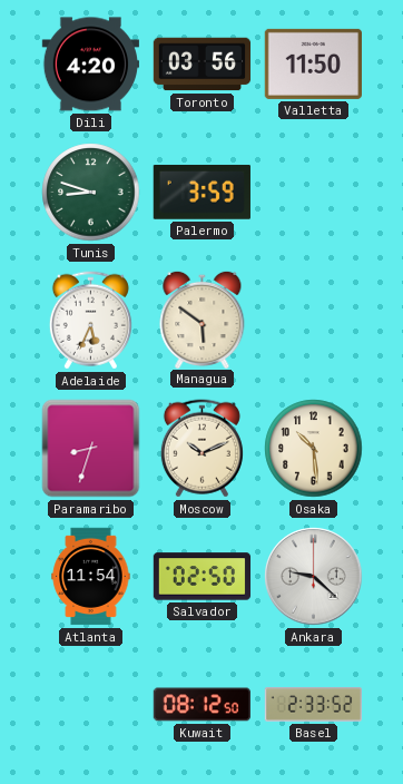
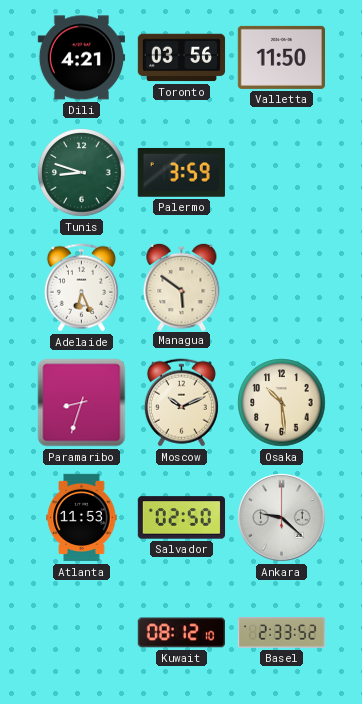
Dili: 4:20 -> 4:21
Adelaide: 5:34 -> 6:26
Atlanta: 11:54 -> 11:53
Kuwait: 08:12:50 -> 08:12:10
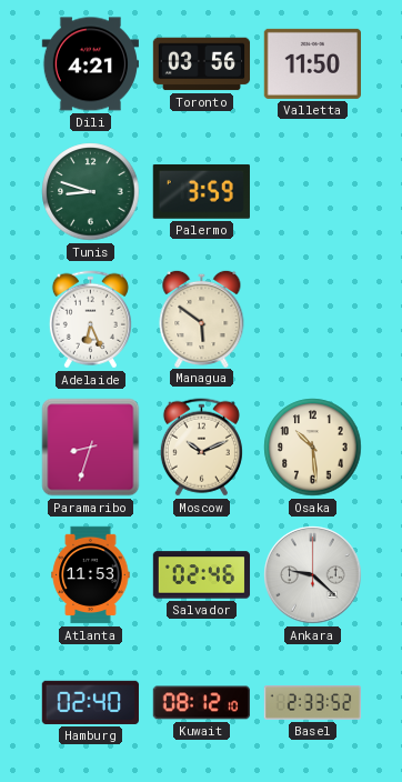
Salvador: 02:50 -> 02:46
Hamburg: none -> 02:40
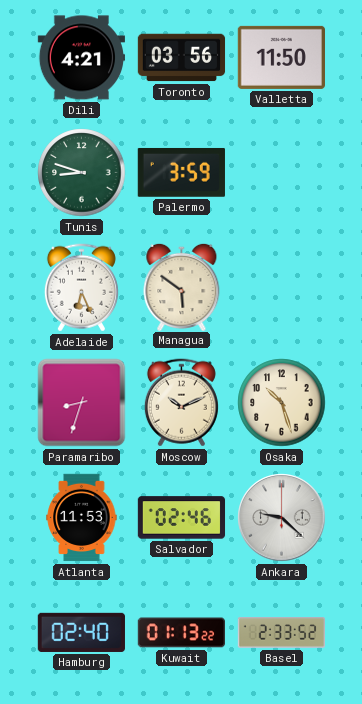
Osaka: 10:29 -> 10:27
Kuwait: 08:12 -> 01:13
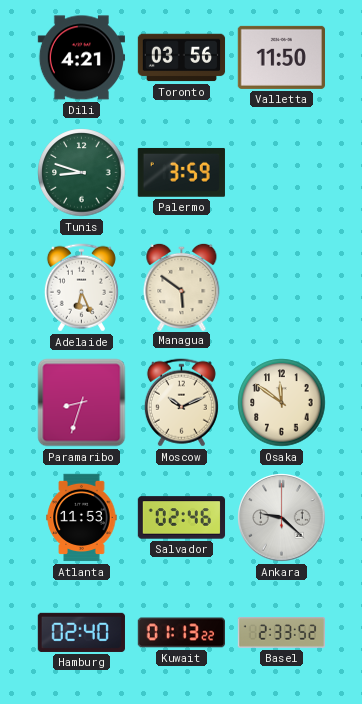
Osaka: 10:27 -> 11:51
